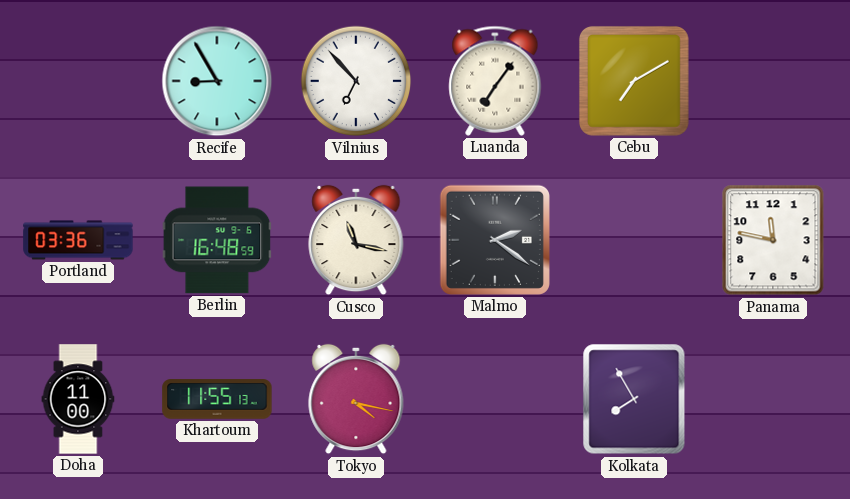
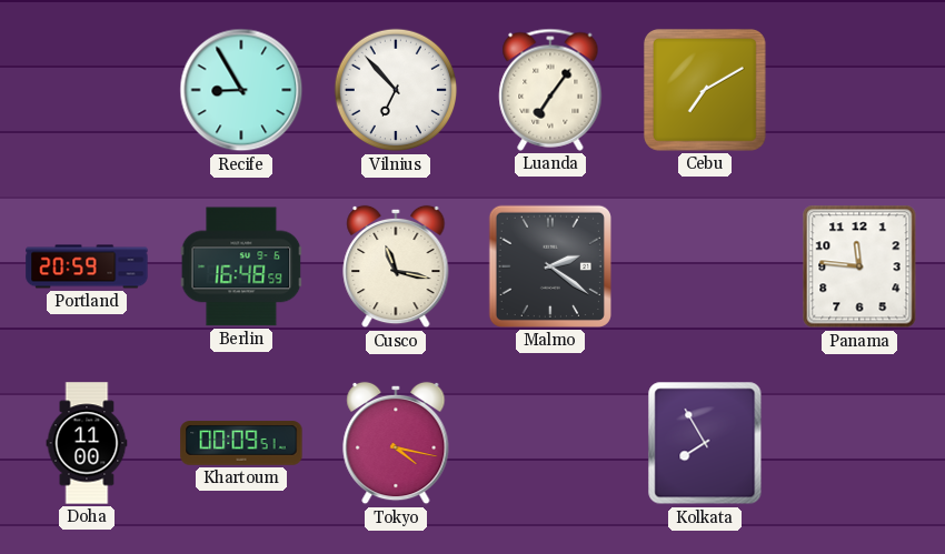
Portland: 03:36 -> 20:59
Panama: 11:47 -> 11:46
Khartoum: 11:55 -> 00:09
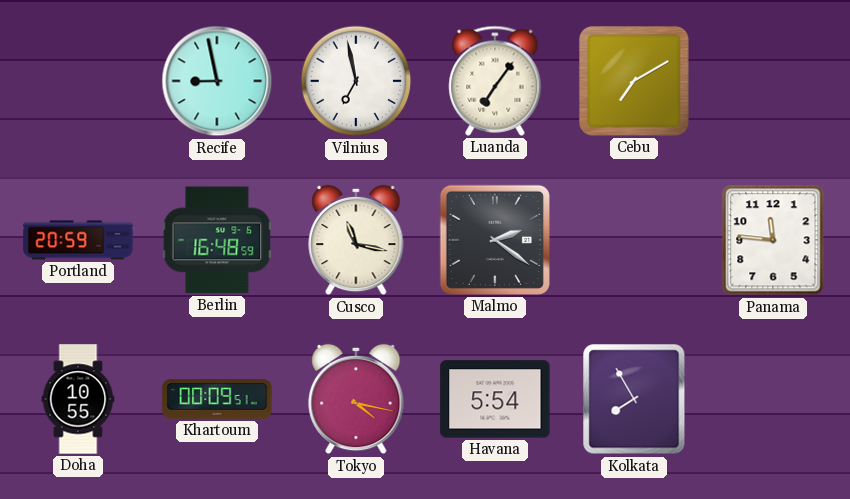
Recife: 8:55 -> 8:58
Vilnius: 6:53 -> 6:58
Doha: 11:00 -> 10:55
Havana: none -> 5:54
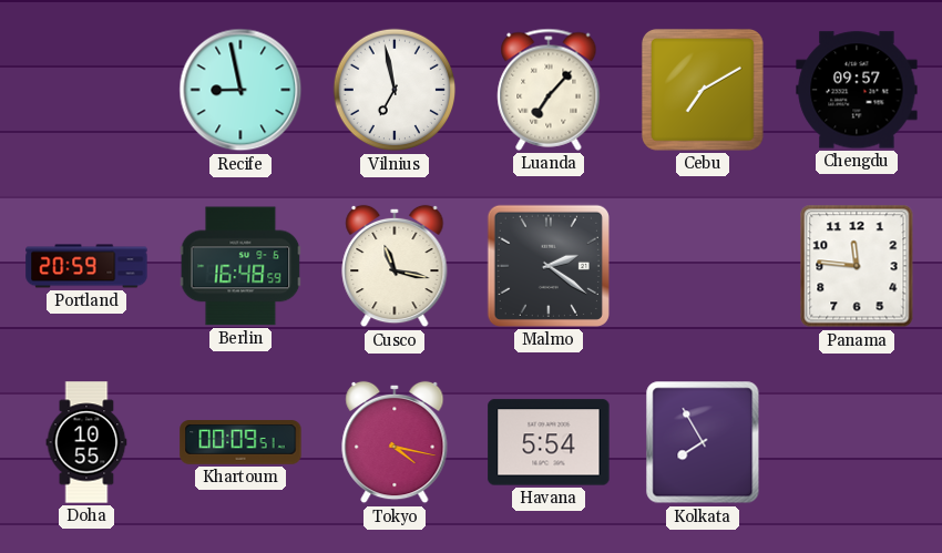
Luanda: 7:06 -> 7:07
Chengdu: none -> 09:57
